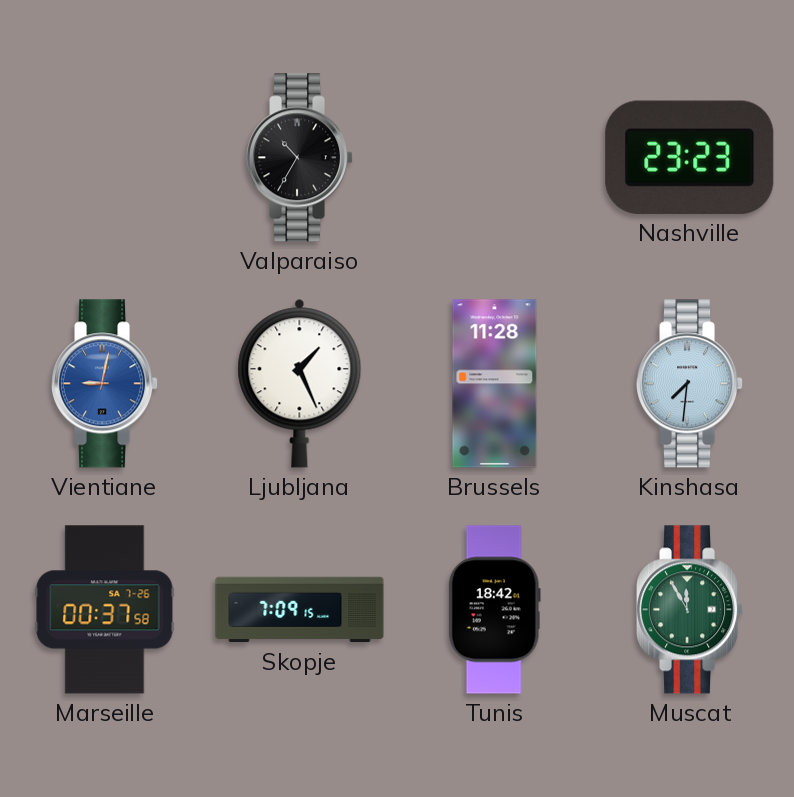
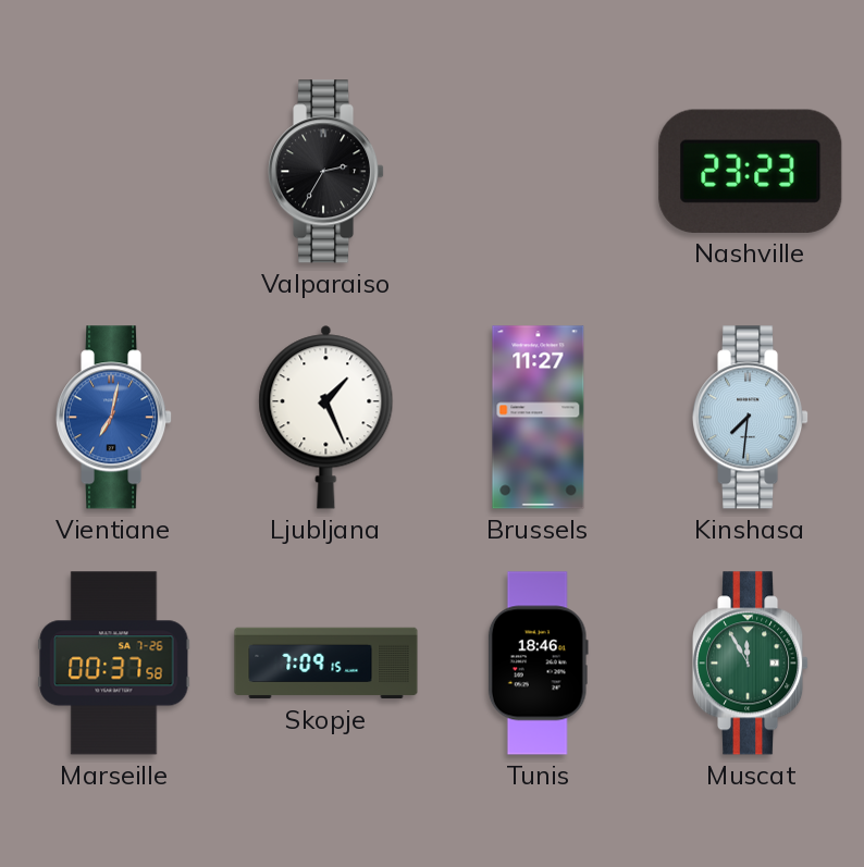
Valparaiso: 10:35 -> 2:35
Vientiane: 9:02 -> 7:02
Brussels: 11:28 -> 11:27
Tunis: 18:42 -> 18:46
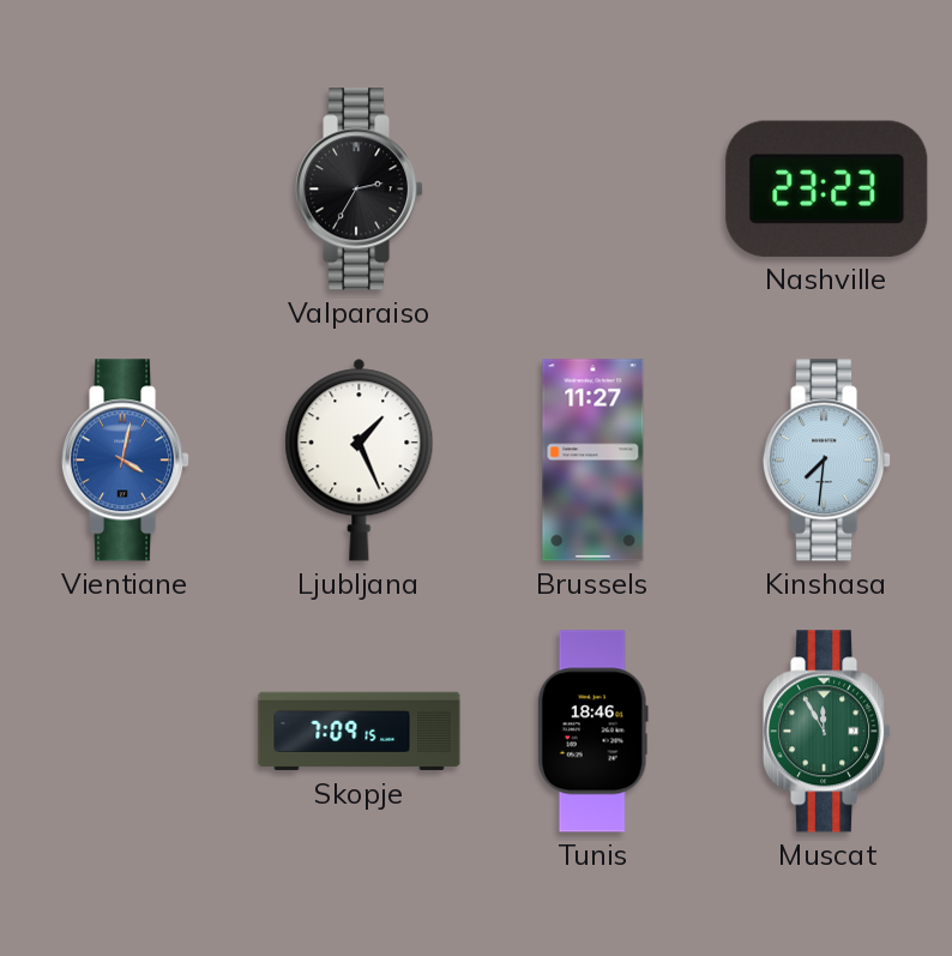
Vientiane: 7:02 -> 4:02
Marseille: 00:37 -> none
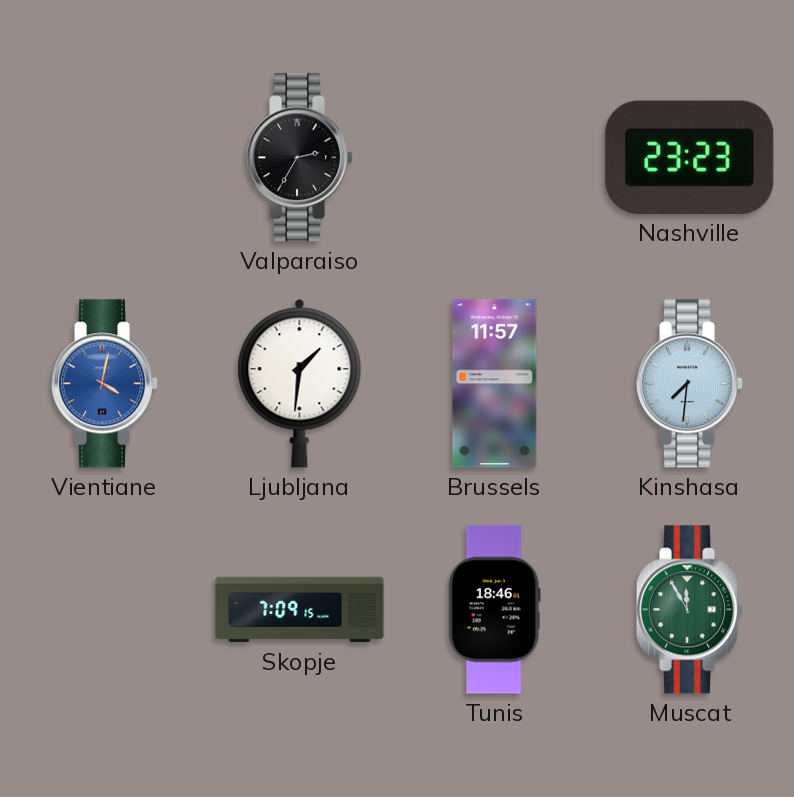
Ljubljana: 1:26 -> 1:31
Brussels: 11:27 -> 11:57
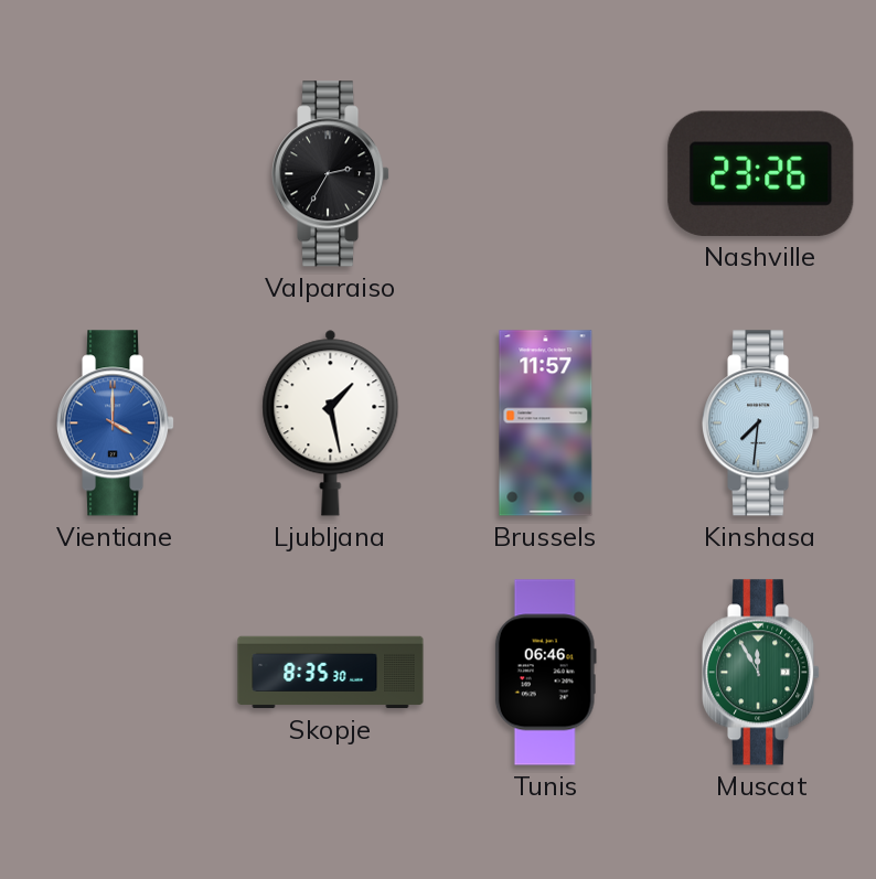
Nashville: 23:23 -> 23:26
Vientiane: 4:02 -> 4:00
Ljubljana: 1:31 -> 1:28
Skopje: 7:09 -> 8:35
Tunis: 18:46 -> 06:46
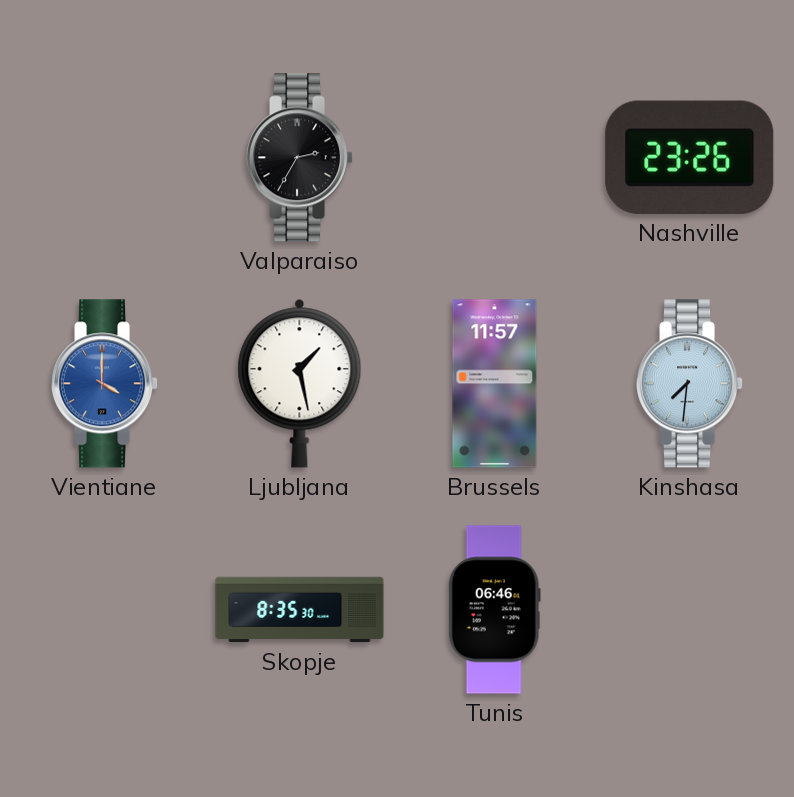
Muscat: 11:55 -> none
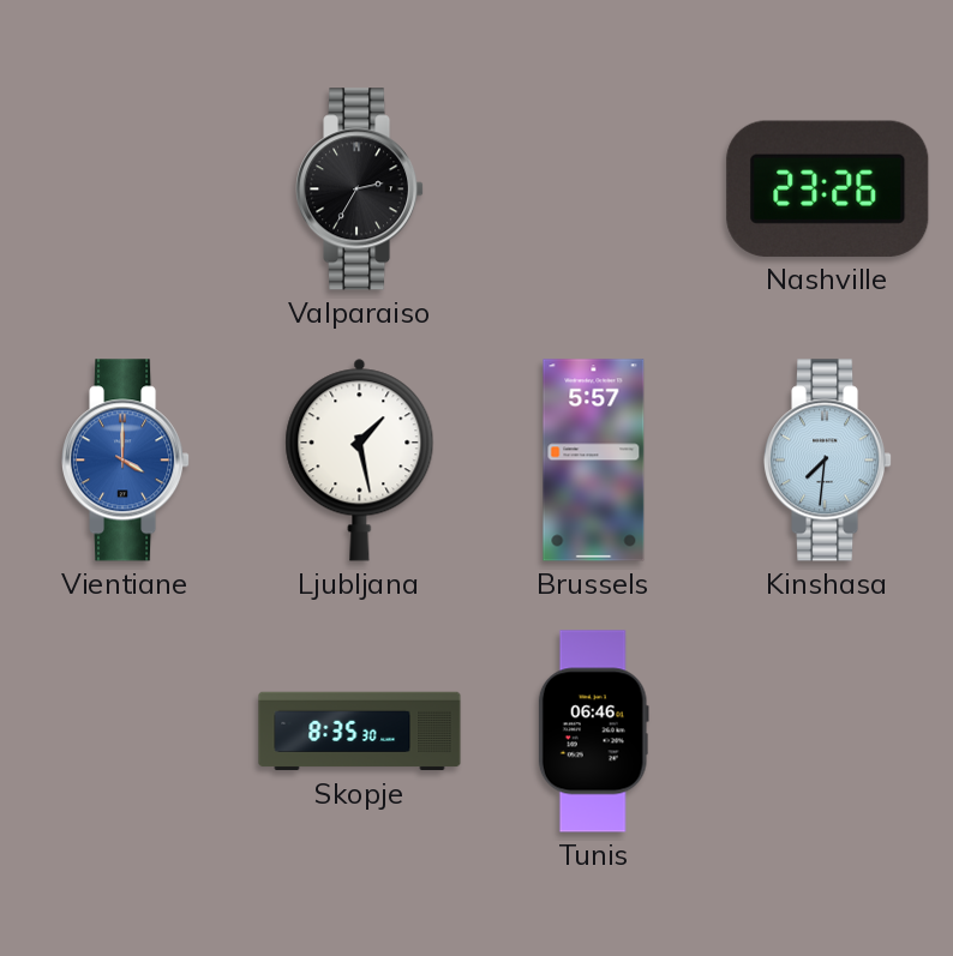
Brussels: 11:57 -> 5:57
